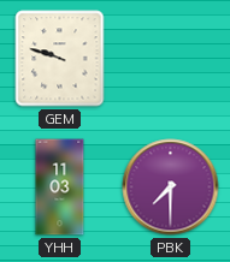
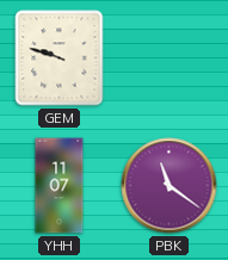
YHH: 11:03 -> 11:07
PBK: 7:30 -> 11:21
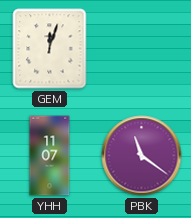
GEM: 9:48 -> 12:03
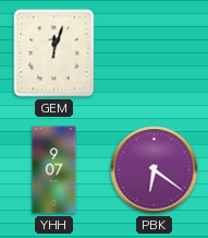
YHH: 11:07 -> 9:07
PBK: 11:21 -> 6:21
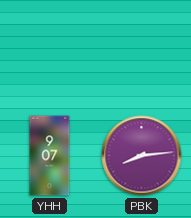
GEM: 12:03 -> none
PBK: 6:21 -> 8:14
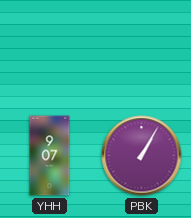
PBK: 8:14 -> 1:05
